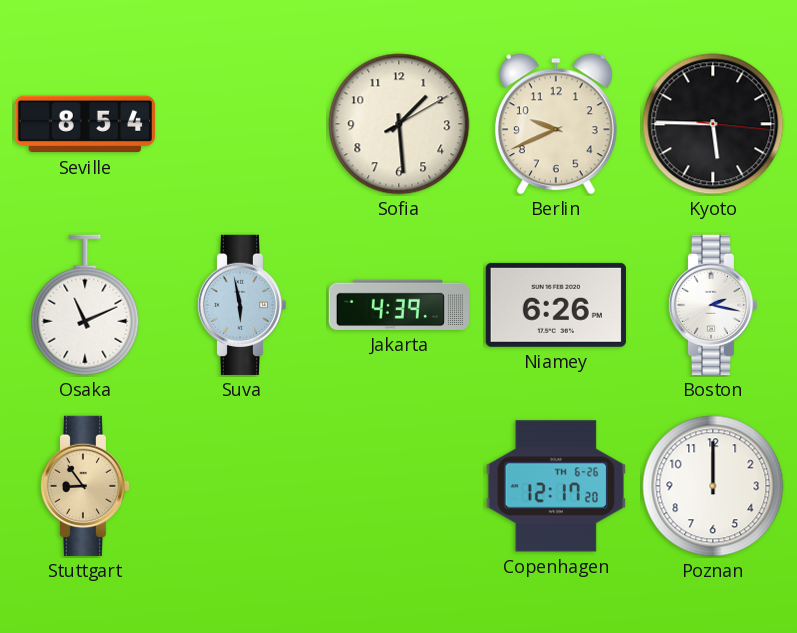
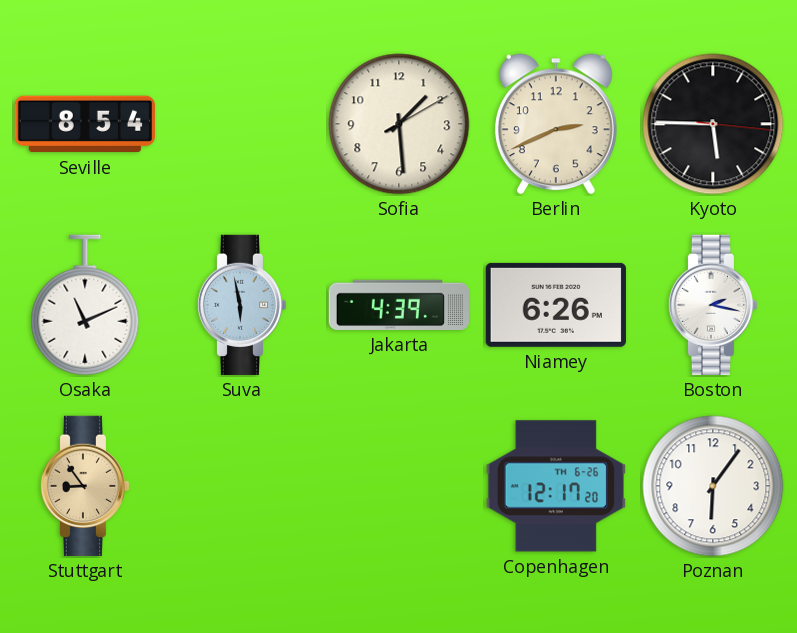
Berlin: 9:41 -> 2:41
Poznan: 12:00 -> 6:06
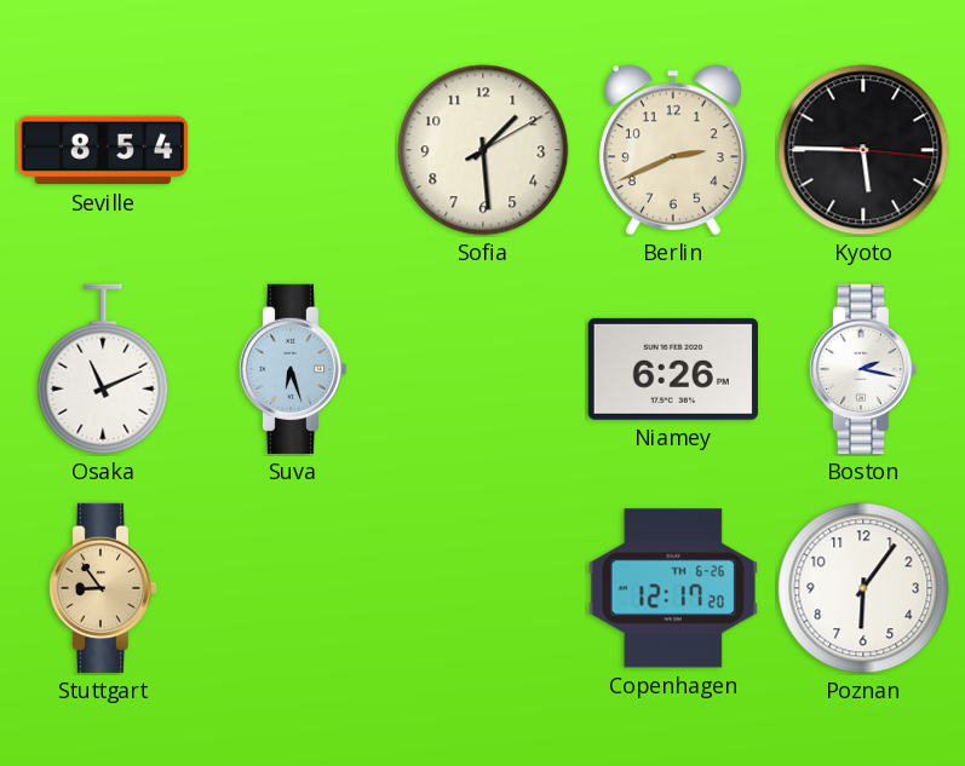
Suva: 5:58 -> 6:27
Jakarta: 4:39 -> none
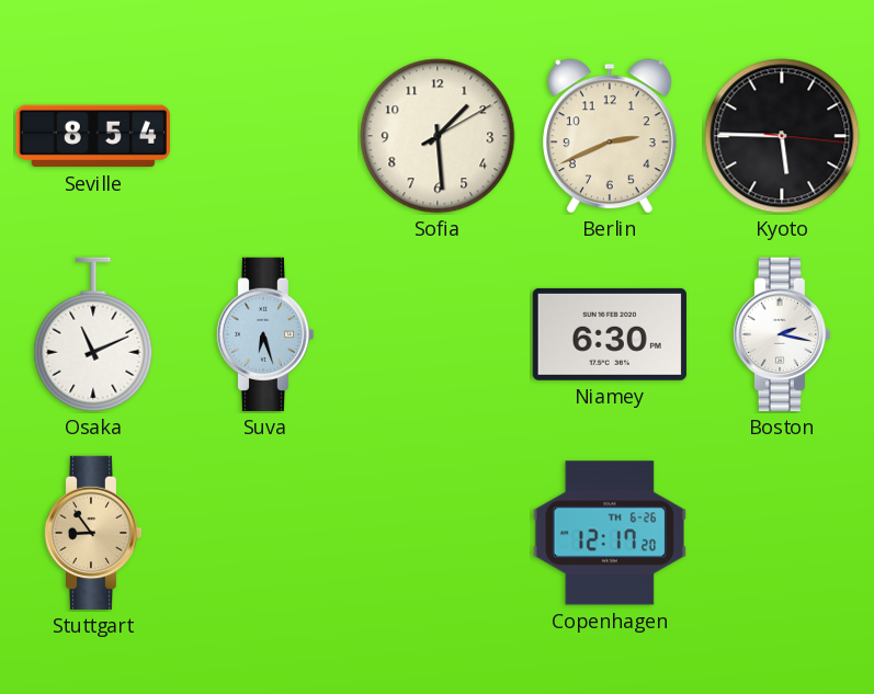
Niamey: 6:26 -> 6:30
Poznan: 6:06 -> none
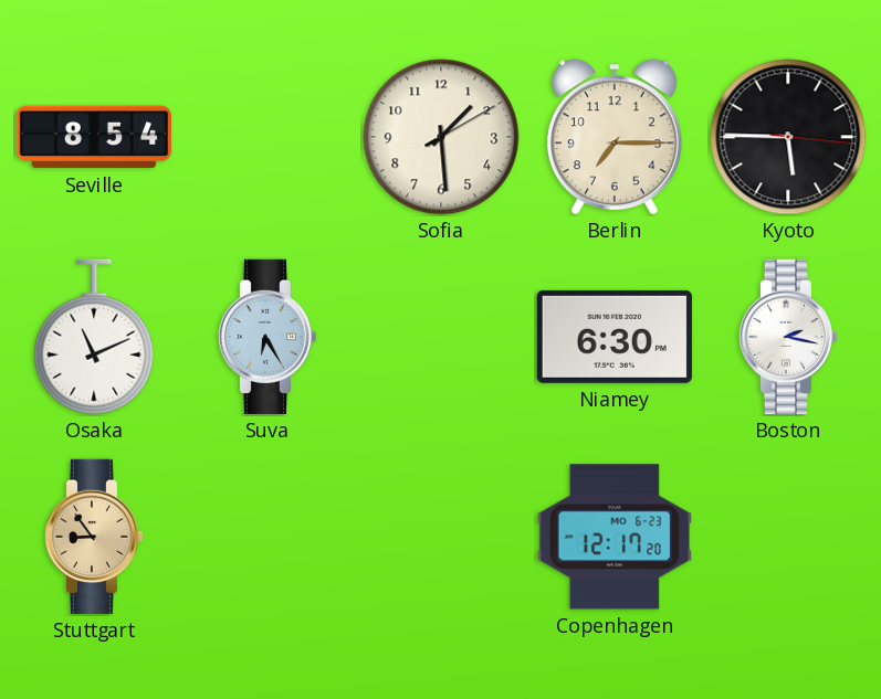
Berlin: 2:41 -> 7:15
Suva: 6:27 -> 6:25
Copenhagen date: TH 6-26 -> MO 6-23
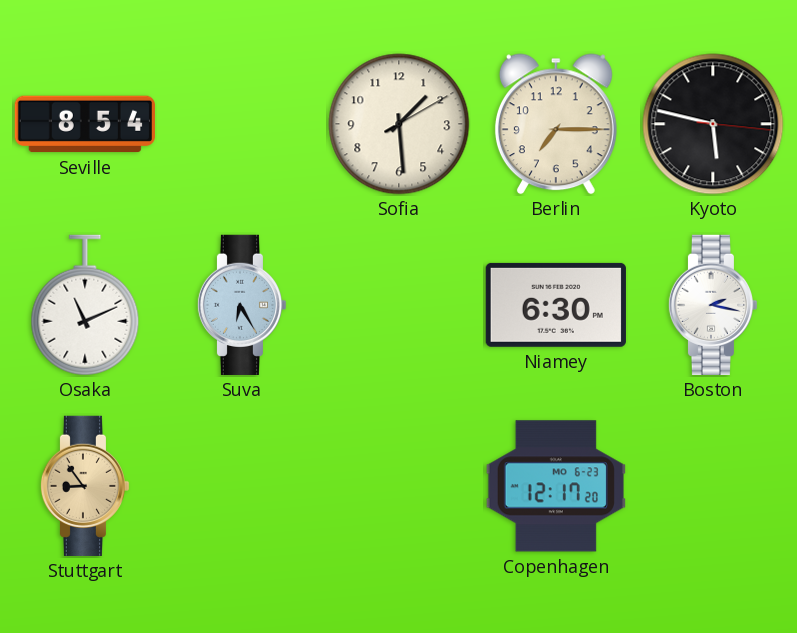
Kyoto: 5:45 -> 5:47
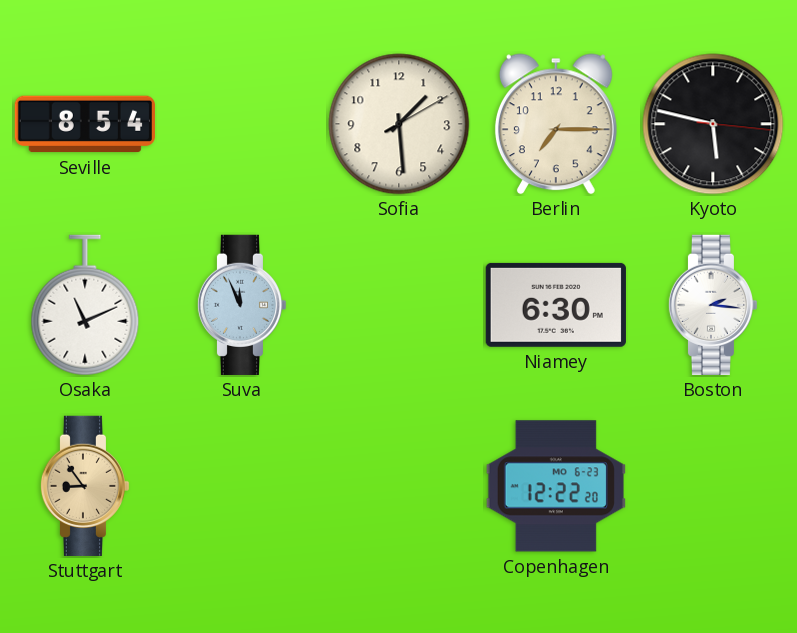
Suva: 6:25 -> 11:56
Boston: 2:17 -> 2:16
Copenhagen: 12:17 -> 12:22
